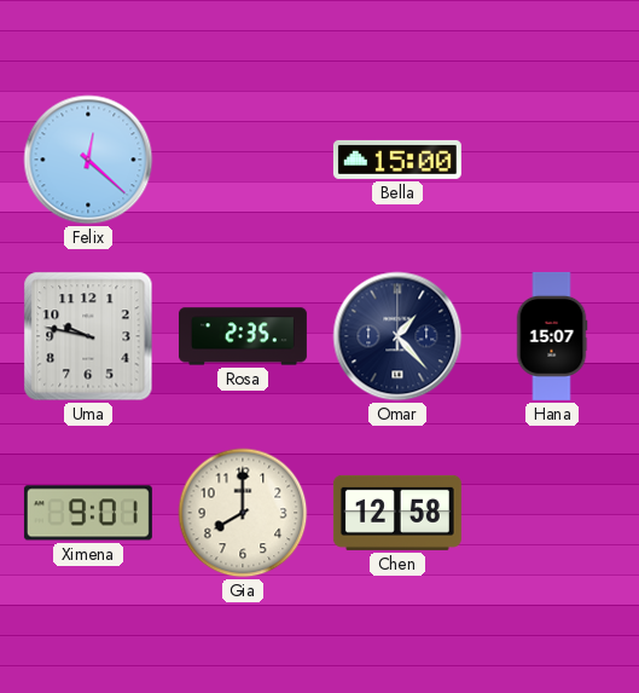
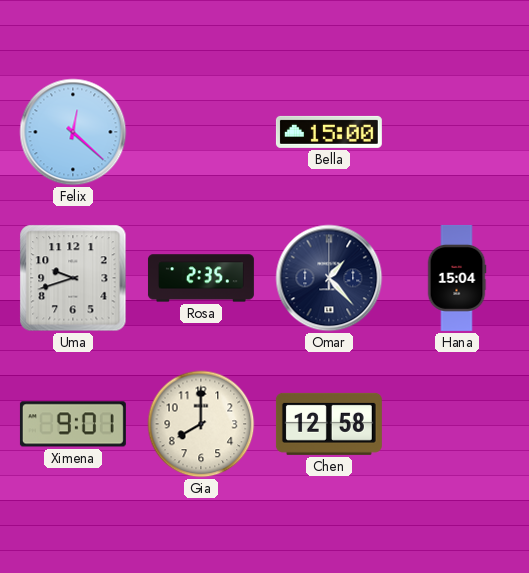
Uma: 9:47 -> 9:42
Hana: 15:07 -> 15:04
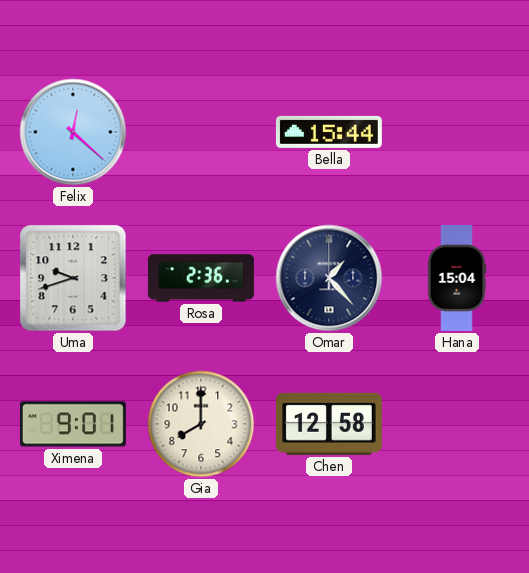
Bella: 15:00 -> 15:44
Rosa: 2:35 -> 2:36
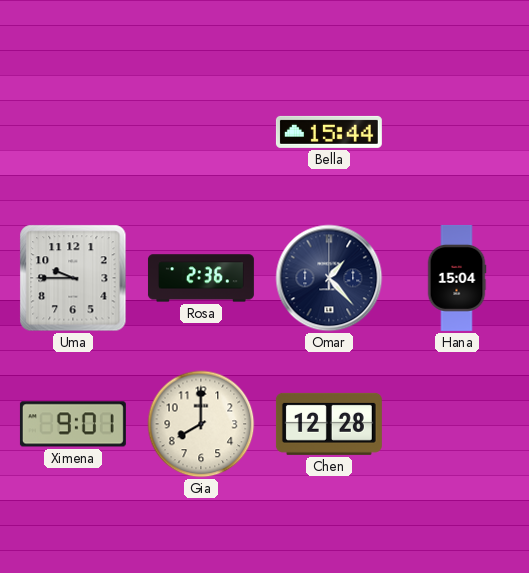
Felix: 12:22 -> none
Uma: 9:42 -> 9:45
Chen: 12:58 -> 12:28
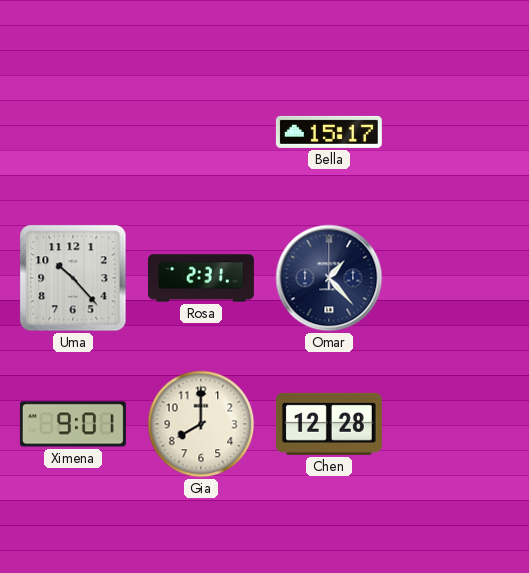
Bella: 15:44 -> 15:17
Uma: 9:45 -> 10:23
Rosa: 2:36 -> 2:31
Hana: 15:04 -> none
